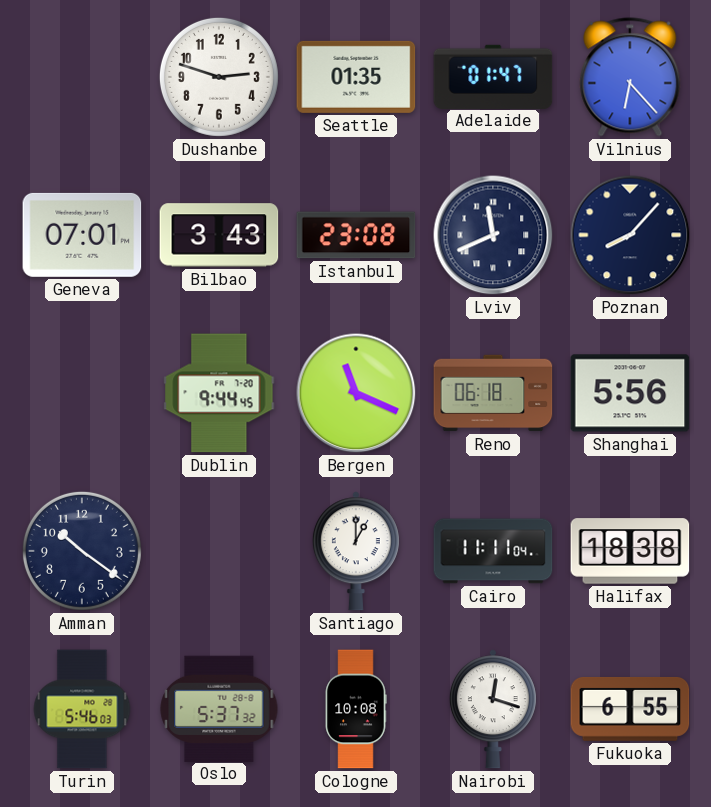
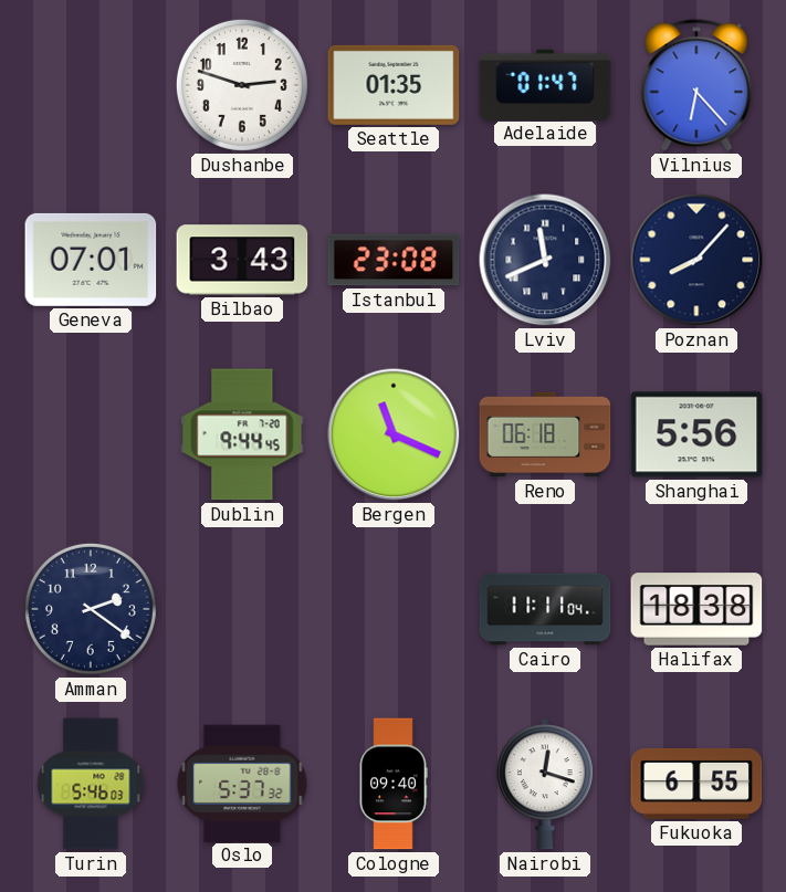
Amman: 10:21 -> 2:21
Santiago: 1:00 -> none
Cologne: 10:08 -> 09:40
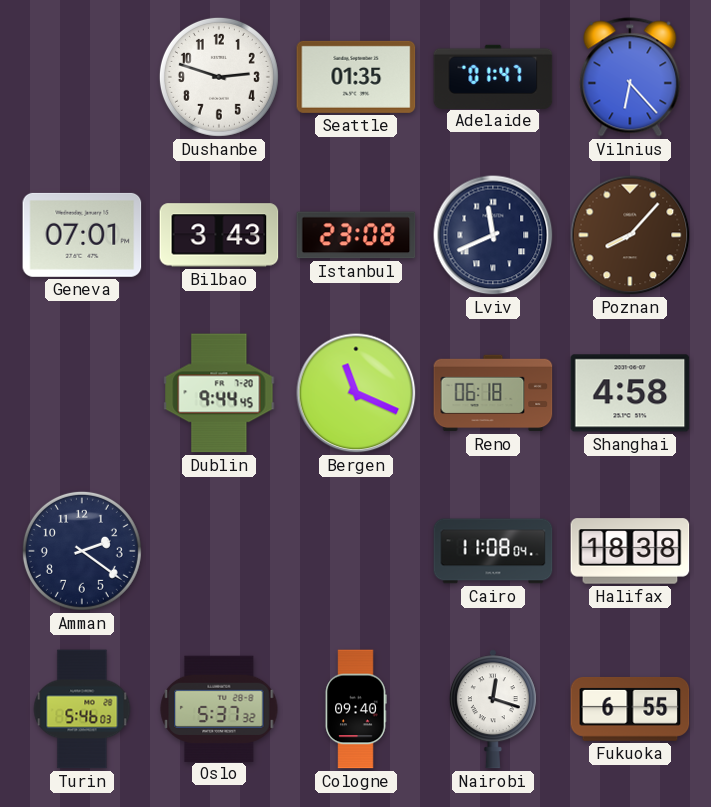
Poznan dial: navy -> brown
Shanghai: 5:56 -> 4:58
Cairo: 11:11 -> 11:08
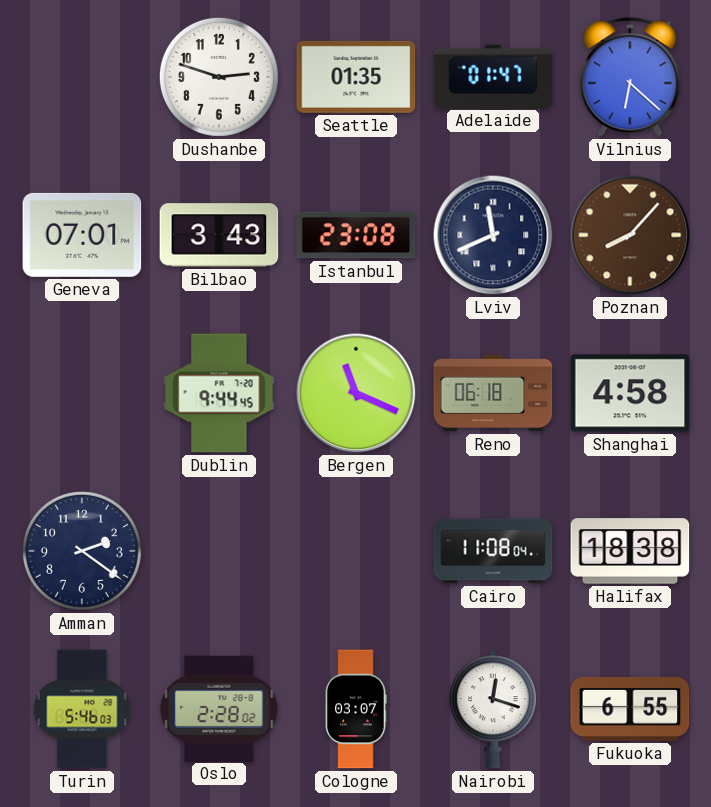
Vilnius: 6:23 -> 6:22
Oslo: 5:37 -> 2:28
Cologne: 09:40 -> 03:07
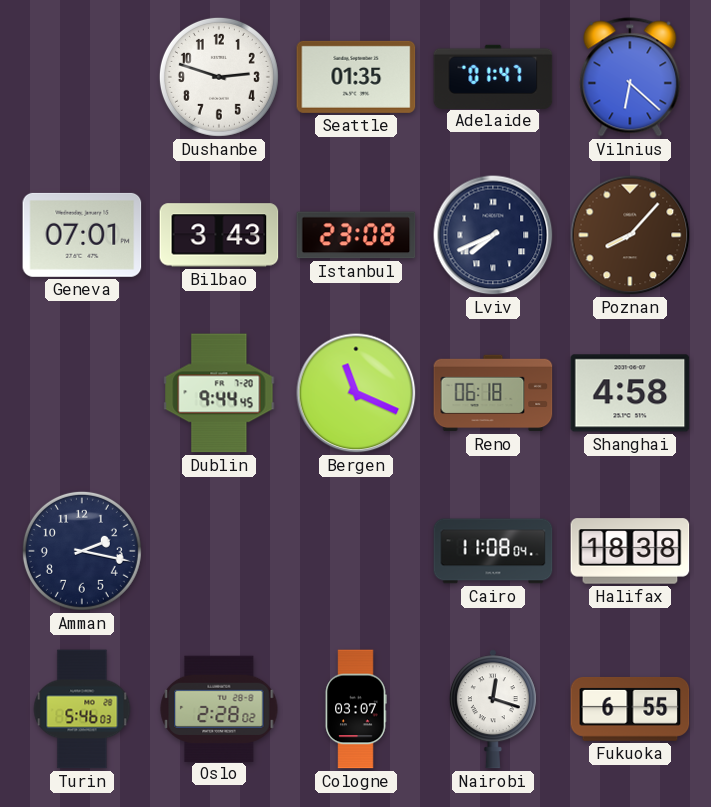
Lviv: 11:41 -> 7:41
Amman: 2:21 -> 2:17
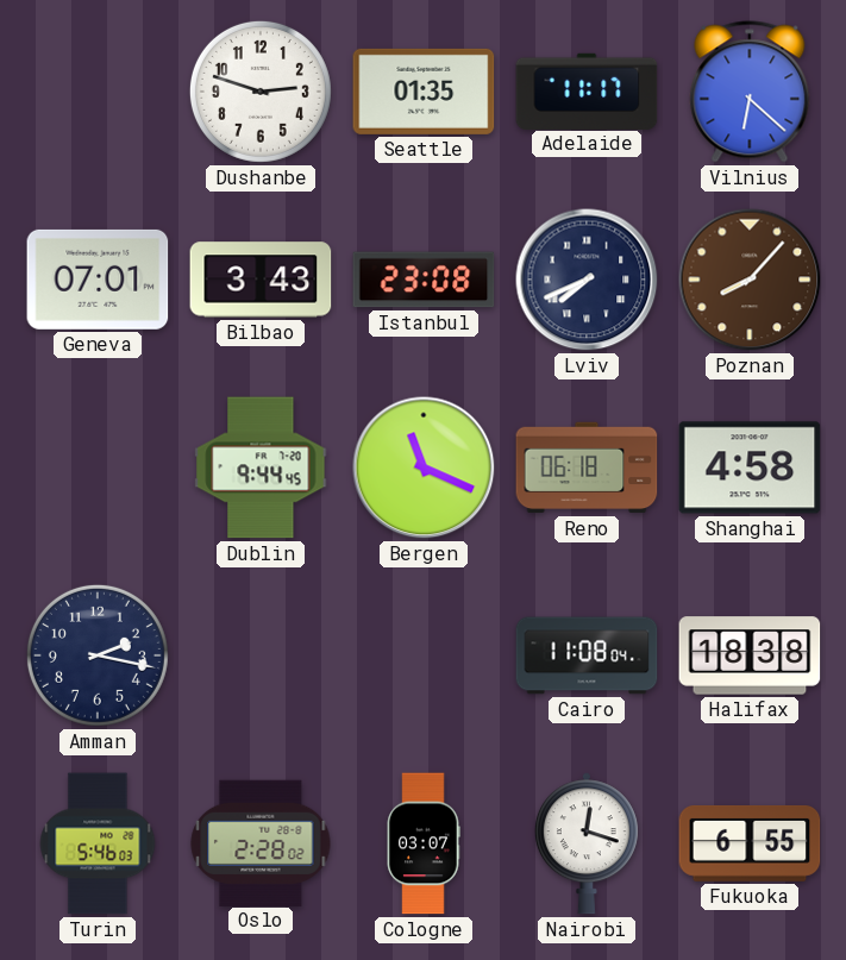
Adelaide: 01:47 -> 11:17
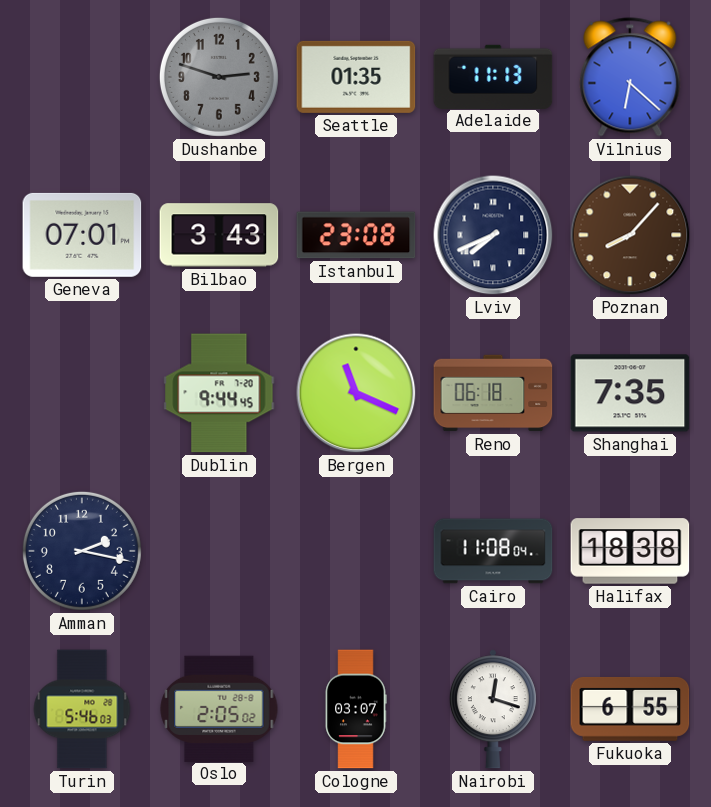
Dushanbe dial: white -> grey
Adelaide: 11:17 -> 11:13
Shanghai: 4:58 -> 7:35
Oslo: 2:28 -> 2:05
